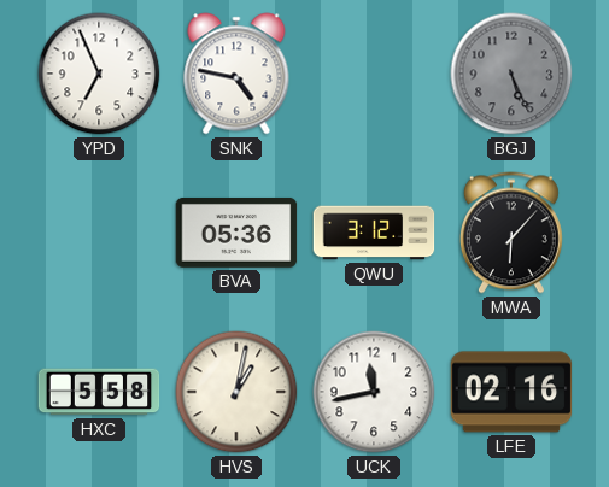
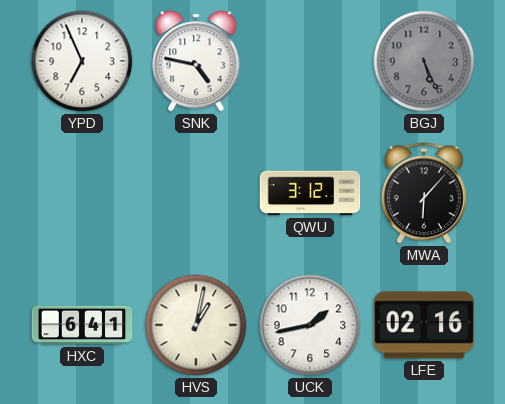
BVA: 05:36 -> none
HXC: 5:58 -> 6:41
UCK: 11:43 -> 1:43
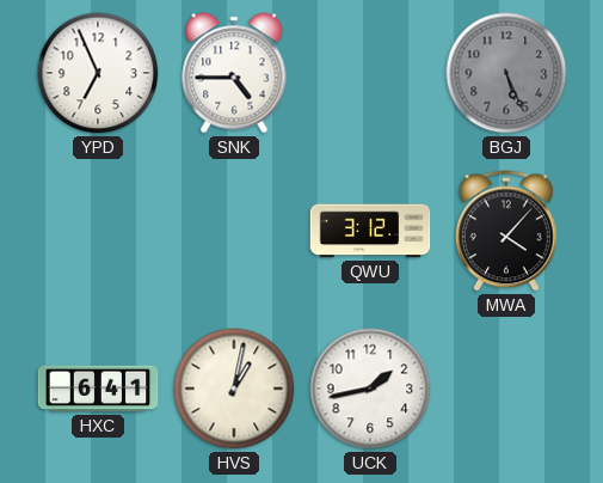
SNK: 4:47 -> 4:45
MWA: 6:07 -> 4:07
LFE: 02:16 -> none
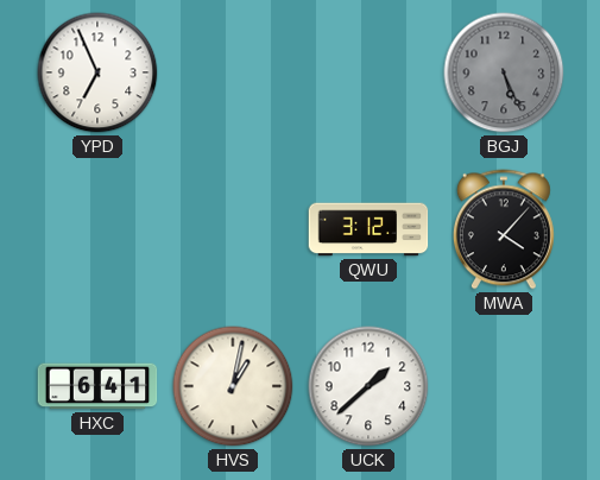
SNK: 4:45 -> none
UCK: 1:43 -> 1:38
